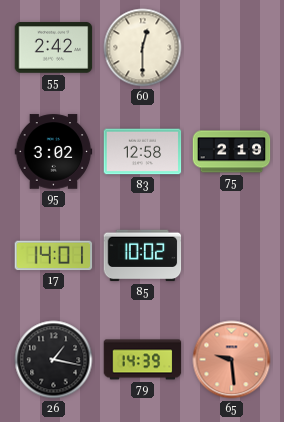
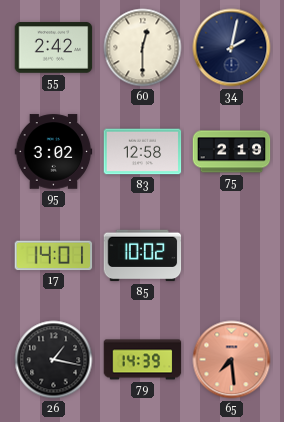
34: none -> 2:02
65: 9:29 -> 7:29
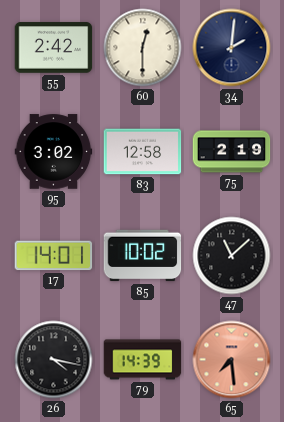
34: 2:02 -> 2:01
47: none -> 11:08
26: 1:17 -> 4:17
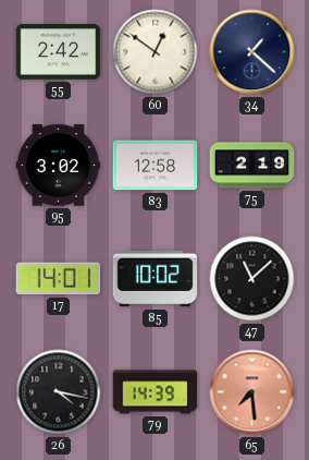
60: 12:30 -> 12:51
34: 2:01 -> 1:22
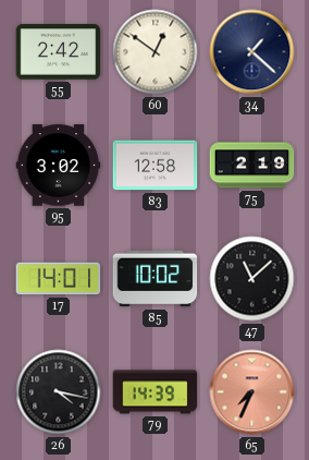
65: 7:29 -> 7:34
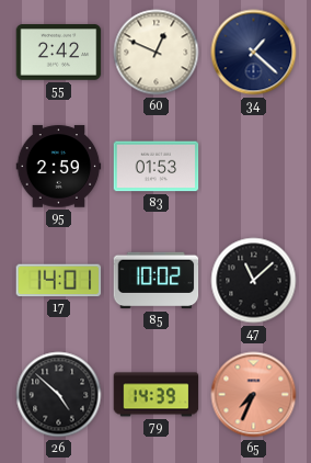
60: 12:51 -> 12:49
95: 3:02 -> 2:59
83: 12:58 -> 01:53
75: 2:19 -> none
26: 4:17 -> 4:52
